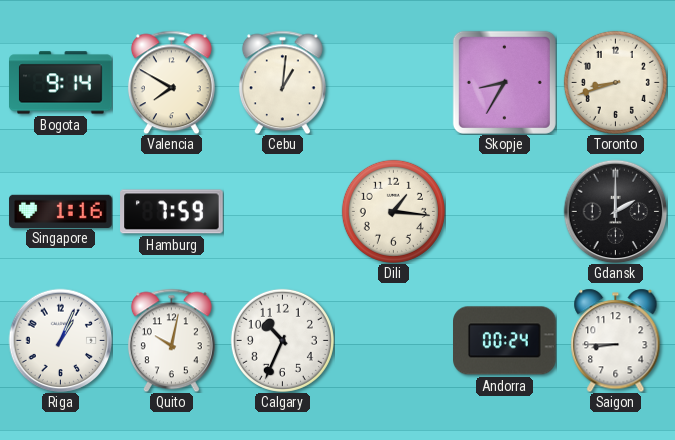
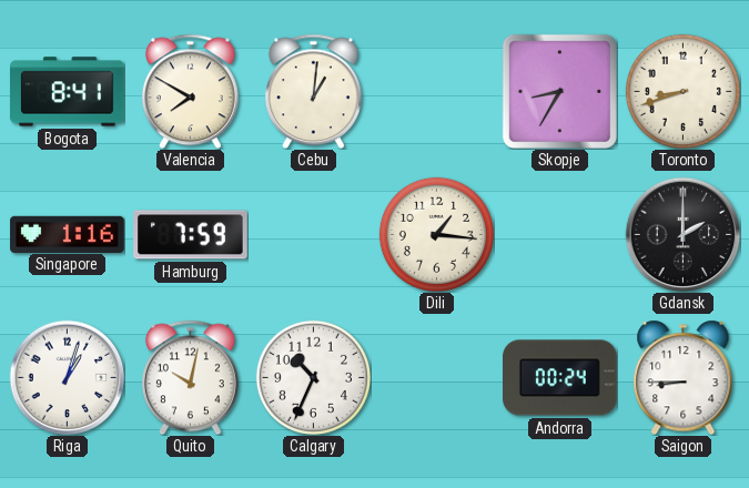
Bogota: 9:14 -> 8:41
Riga: 1:04 -> 1:03
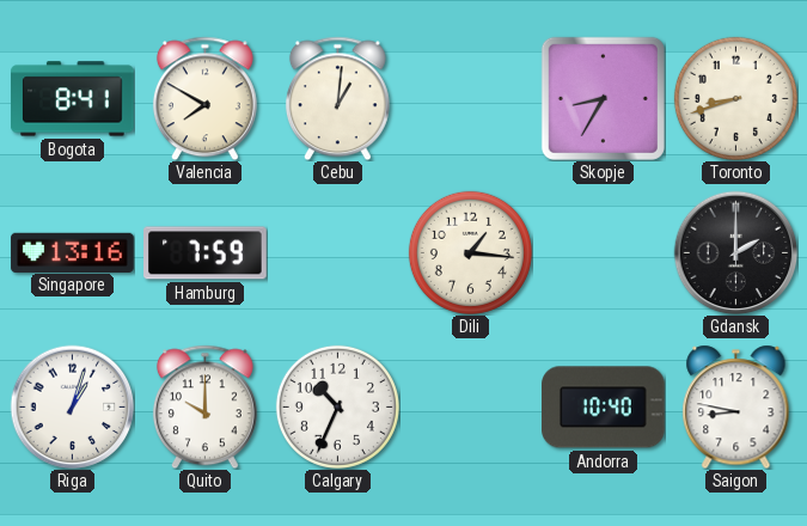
Singapore: 1:16 -> 13:16
Quito: 10:02 -> 10:00
Andorra: 00:24 -> 10:40
Saigon: 8:45 -> 8:47
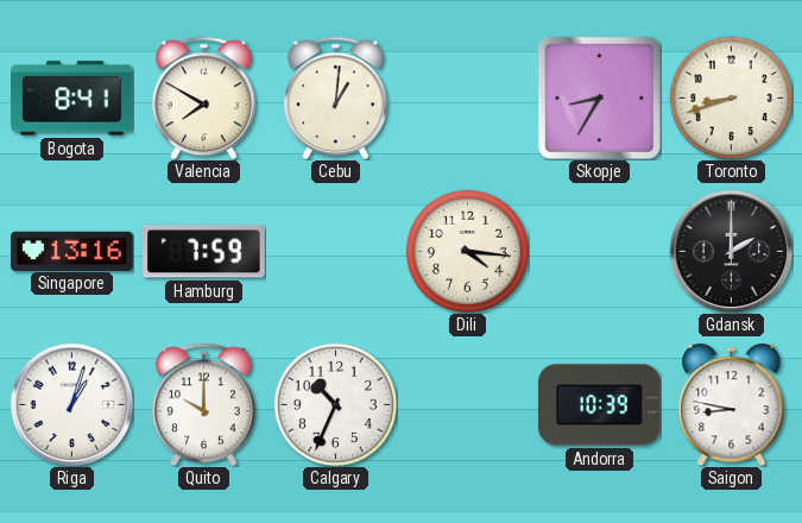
Dili: 1:16 -> 4:16
Andorra: 10:40 -> 10:39
